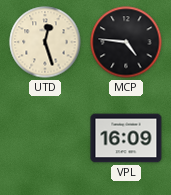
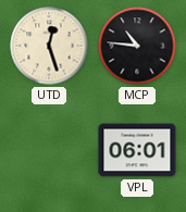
MCP: 4:46 -> 10:46
VPL: 16:09 -> 06:01
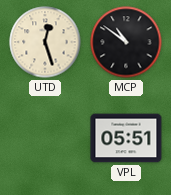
MCP: 10:46 -> 10:51
VPL: 06:01 -> 05:51
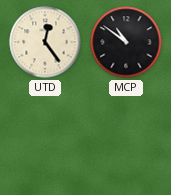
UTD: 12:27 -> 12:24
VPL: 05:51 -> none
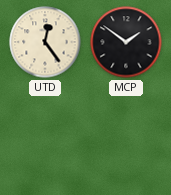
MCP: 10:51 -> 1:51
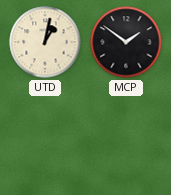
UTD: 12:24 -> 1:02
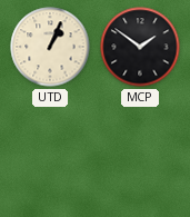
UTD: 1:02 -> 1:04
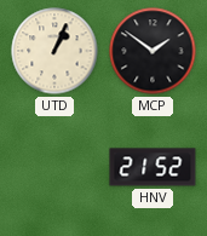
HNV: none -> 21:52
